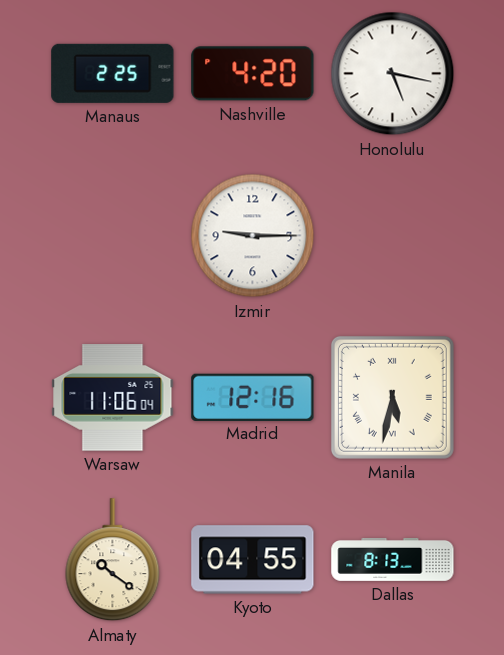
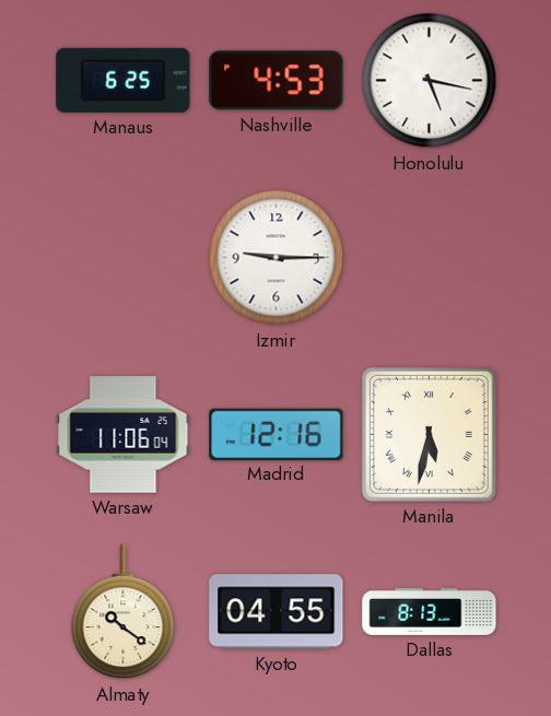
Manaus: 2:25 -> 6:25
Nashville: 4:20 -> 4:53
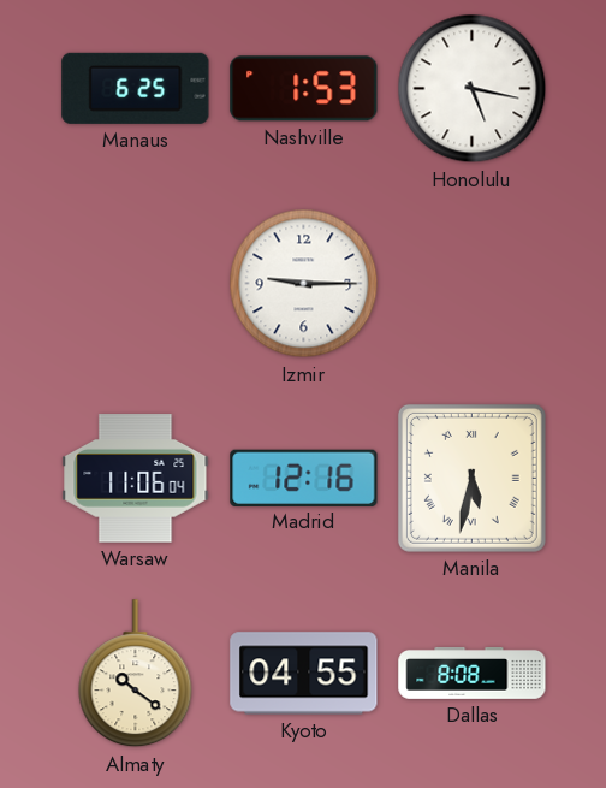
Nashville: 4:53 -> 1:53
Dallas: 8:13 -> 8:08
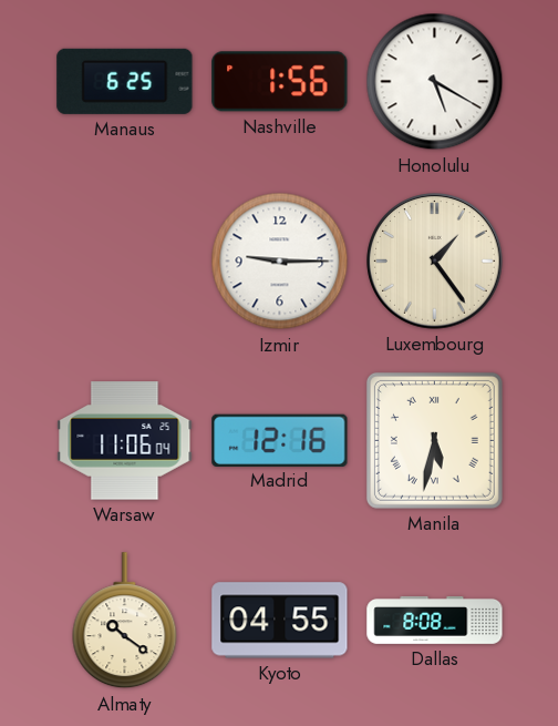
Nashville: 1:53 -> 1:56
Honolulu: 5:17 -> 5:20
Luxembourg: none -> 1:24
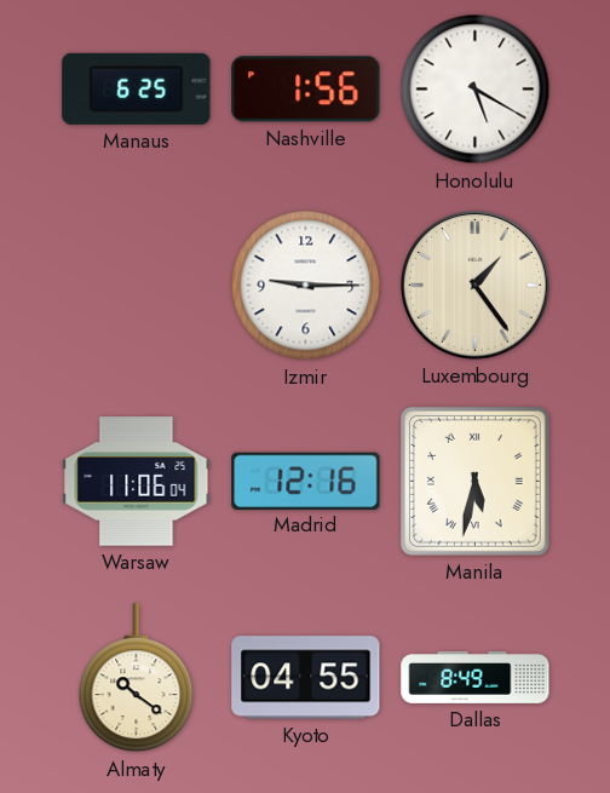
Dallas: 8:08 -> 8:49
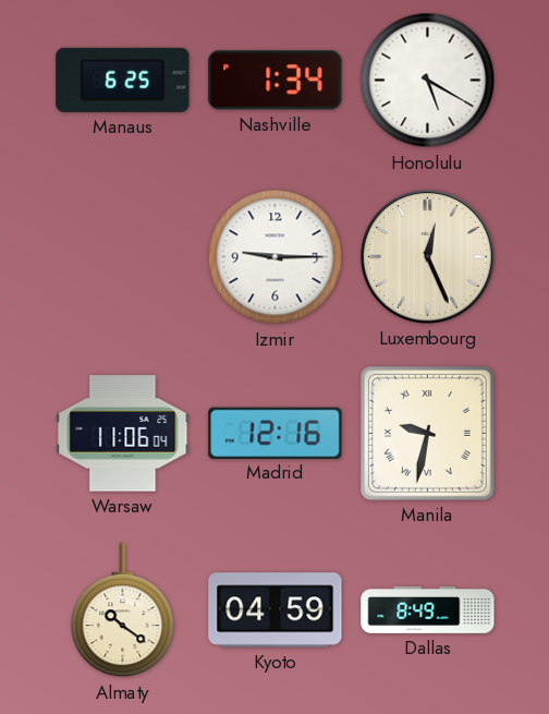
Nashville: 1:56 -> 1:34
Luxembourg: 1:24 -> 12:26
Manila: 5:32 -> 9:32
Kyoto: 04:55 -> 04:59
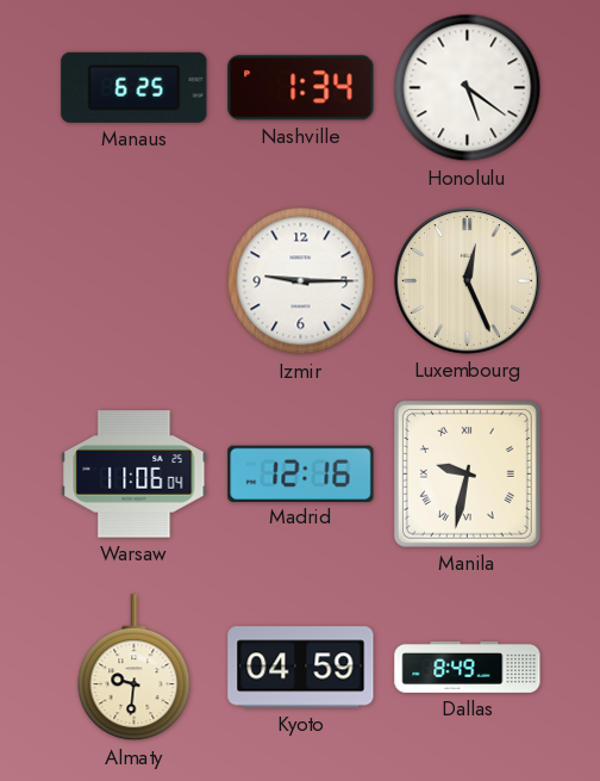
Honolulu: 5:20 -> 5:21
Almaty: 10:21 -> 9:31
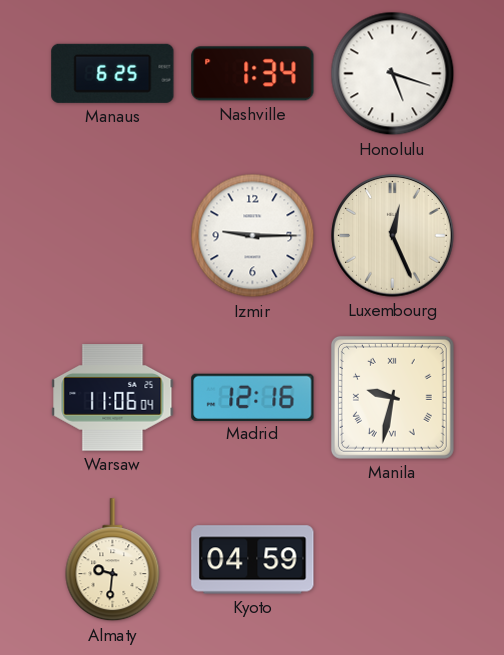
Honolulu: 5:21 -> 5:18
Dallas: 8:49 -> none
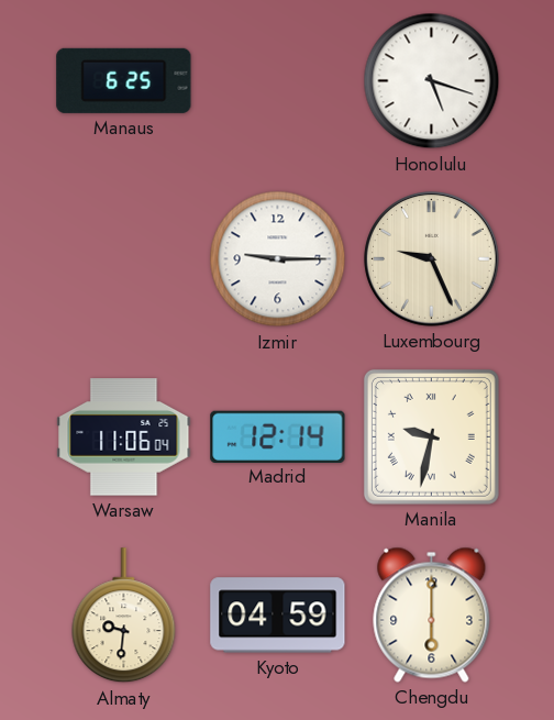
Nashville: 1:34 -> none
Luxembourg: 12:26 -> 9:26
Madrid: 12:16 -> 12:14
Chengdu: none -> 6:00
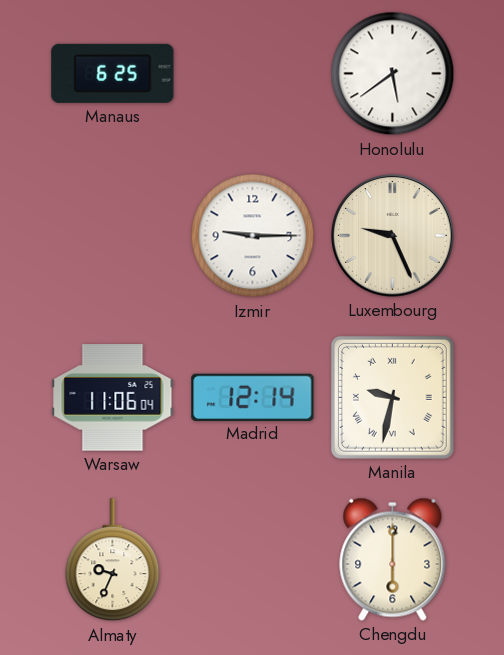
Honolulu: 5:18 -> 5:39
Almaty: 9:31 -> 9:34
Kyoto: 04:59 -> none
